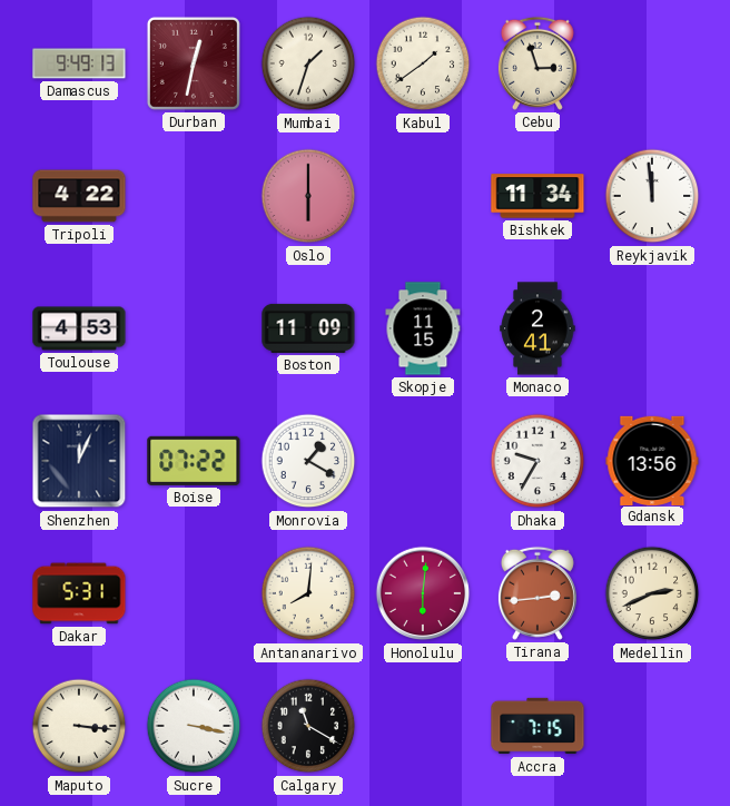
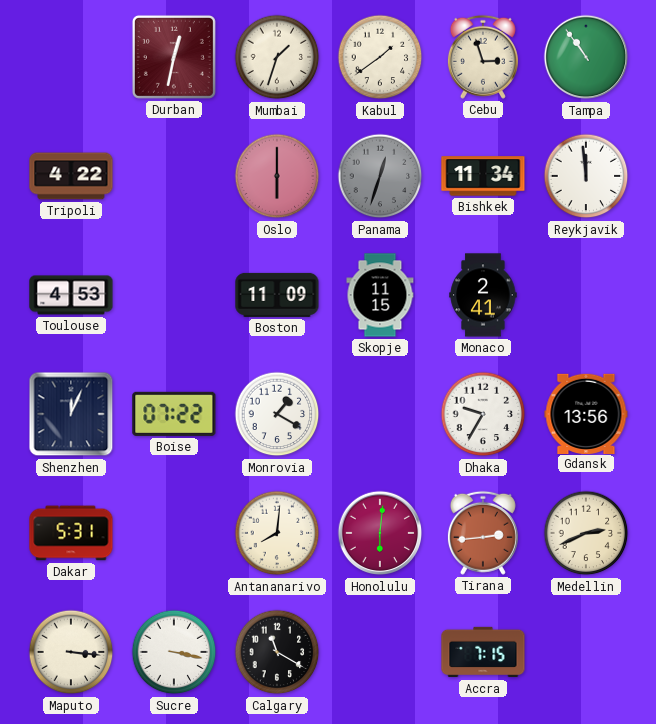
Damascus: 9:49 -> none
Tampa: none -> 10:54
Panama: none -> 12:33
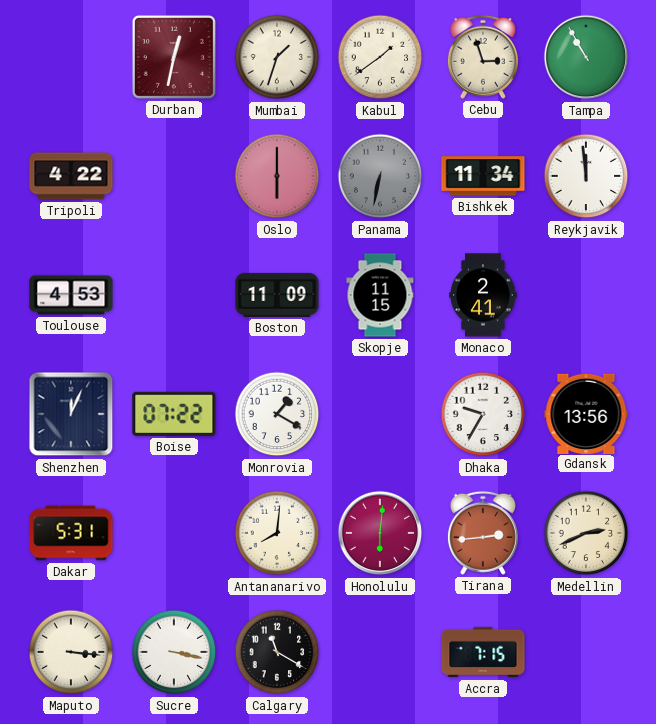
Tampa: 10:54 -> 10:55
Panama: 12:33 -> 6:32
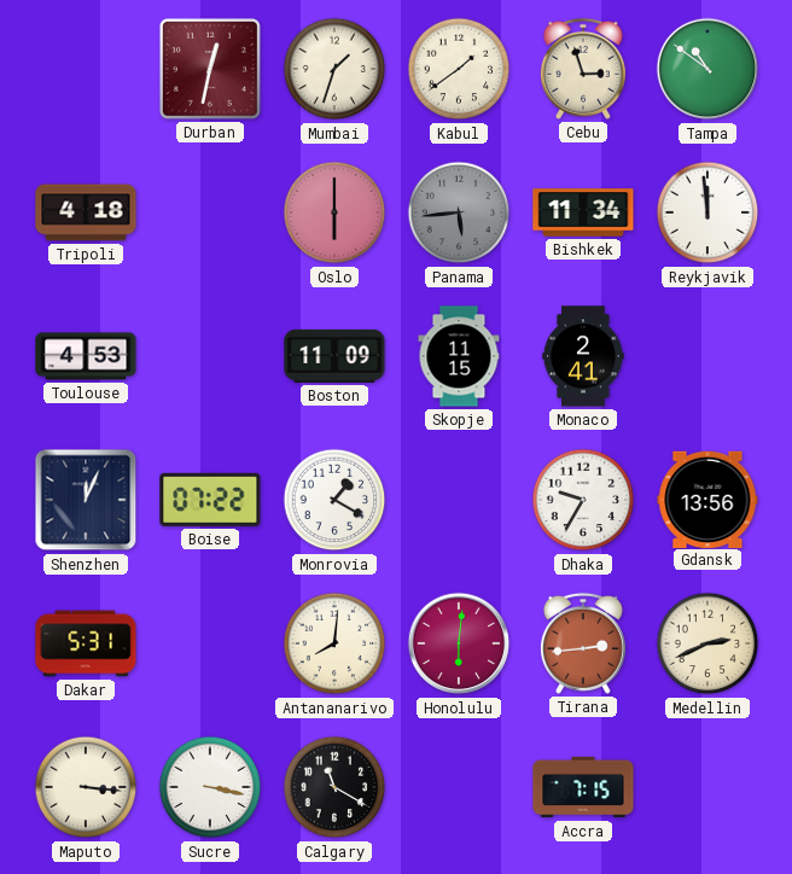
Tampa: 10:55 -> 10:51
Tripoli: 4:22 -> 4:18
Panama: 6:32 -> 5:44
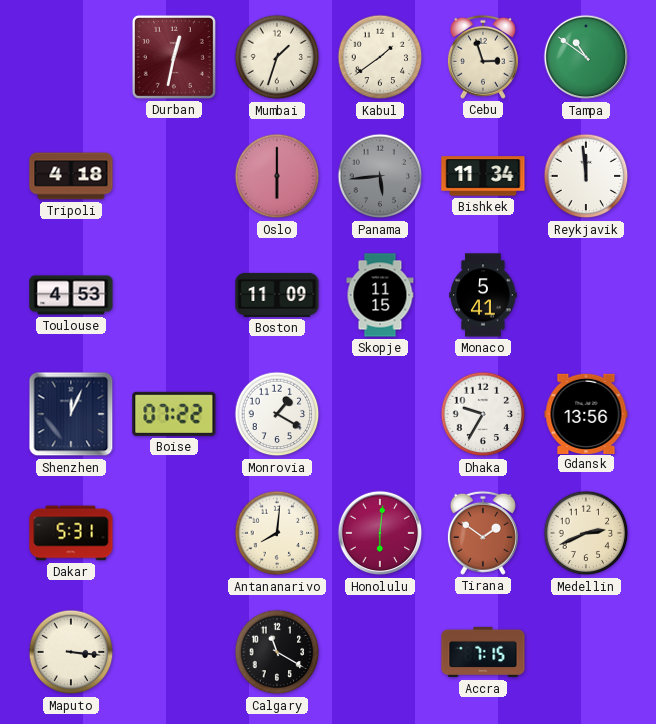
Monaco: 2:41 -> 5:41
Tirana: 2:44 -> 1:51
Sucre: 3:17 -> none
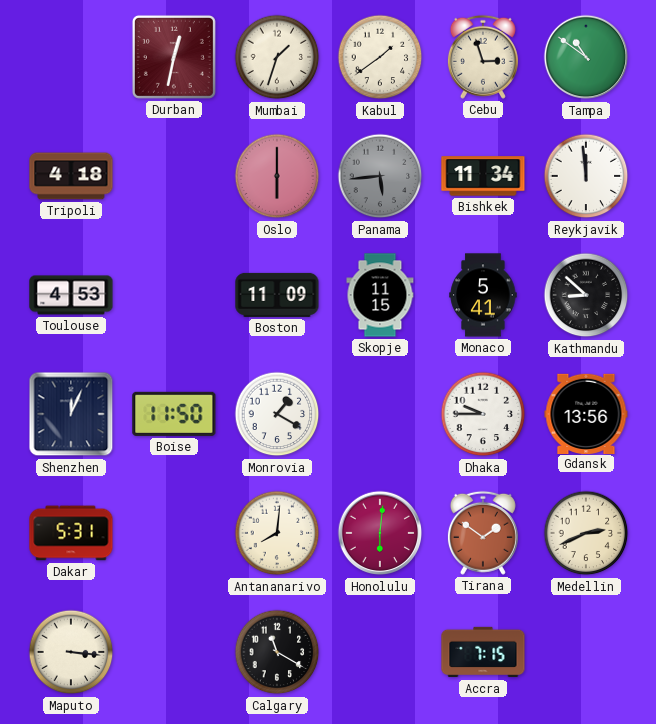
Kathmandu: none -> 8:52
Boise: 07:22 -> 11:50
Dhaka: 9:35 -> 9:45
